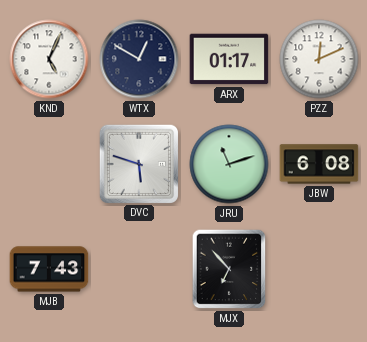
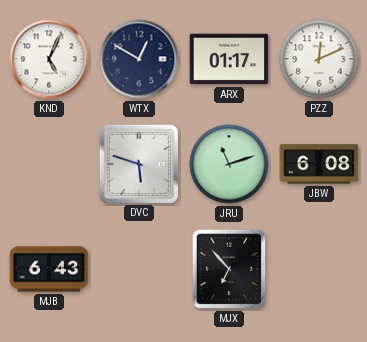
MJB: 7:43 -> 6:43
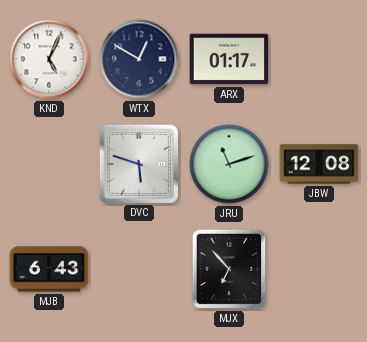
PZZ: 12:11 -> none
JBW: 6:08 -> 12:08
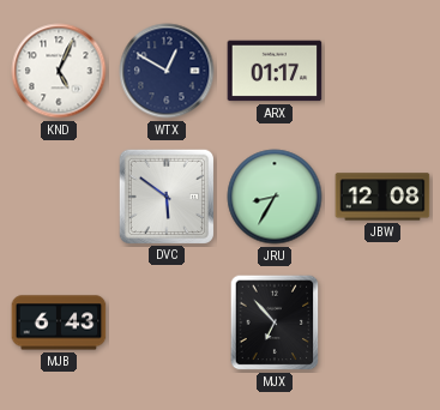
DVC: 5:48 -> 5:51
JRU: 11:12 -> 8:35
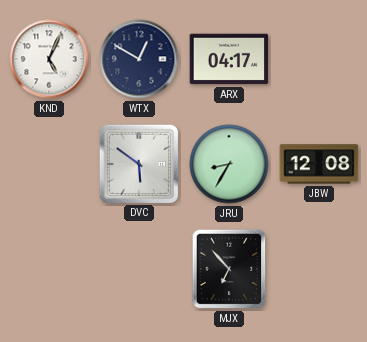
ARX: 01:17 -> 04:17
MJB: 6:43 -> none
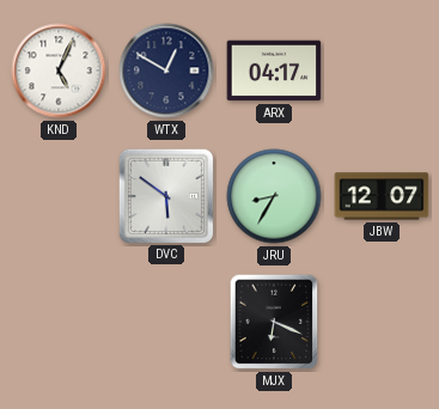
JBW: 12:08 -> 12:07
MJX: 6:53 -> 6:19
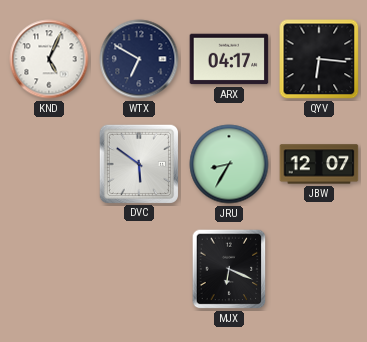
WTX: 12:50 -> 6:50
QYV: none -> 6:16
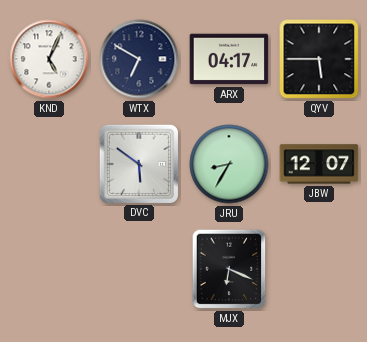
QYV: 6:16 -> 5:45
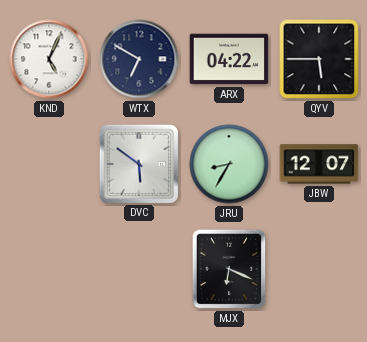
ARX: 04:17 -> 04:22
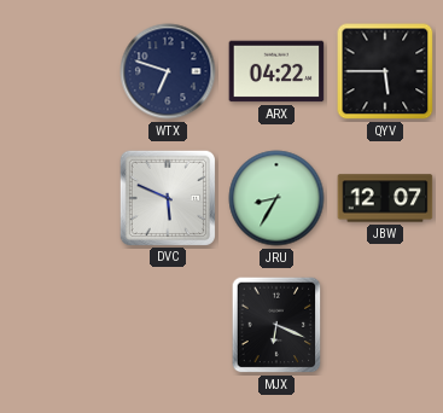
KND: 5:04 -> none
WTX: 6:50 -> 6:48
DVC: 5:51 -> 5:49
